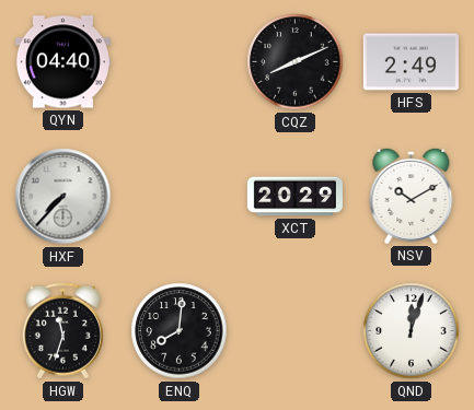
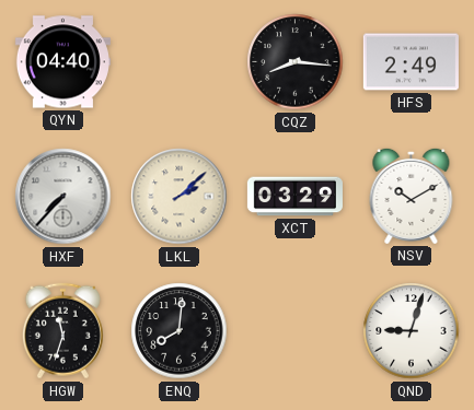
CQZ: 8:11 -> 8:16
LKL: none -> 2:08
XCT: 20:29 -> 03:29
QND: 12:03 -> 9:03
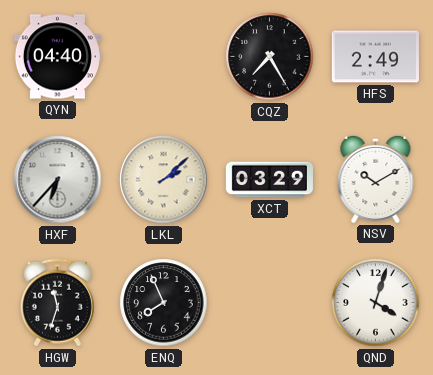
CQZ: 8:16 -> 7:25
HXF: 7:37 -> 6:37
ENQ: 8:01 -> 7:56
QND: 9:03 -> 4:03
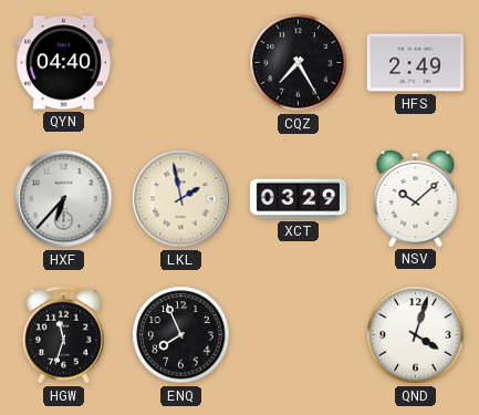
LKL: 2:08 -> 1:58
NSV: 10:10 -> 10:08
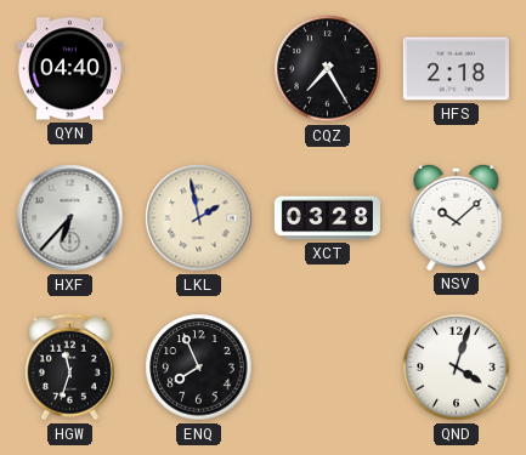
HFS: 2:49 -> 2:18
XCT: 03:29 -> 03:28
